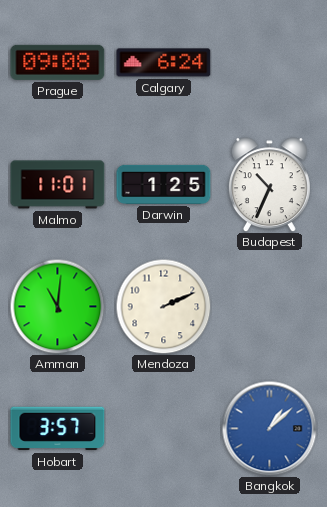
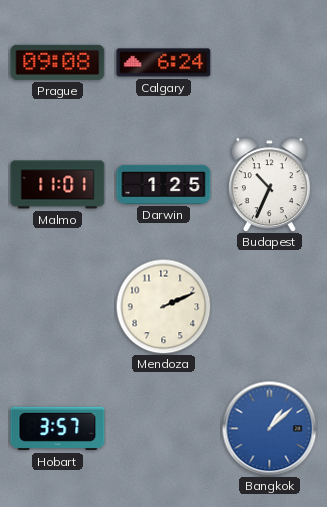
Amman: 11:01 -> none
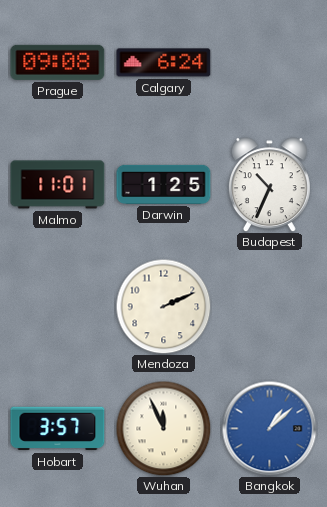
Wuhan: none -> 11:56
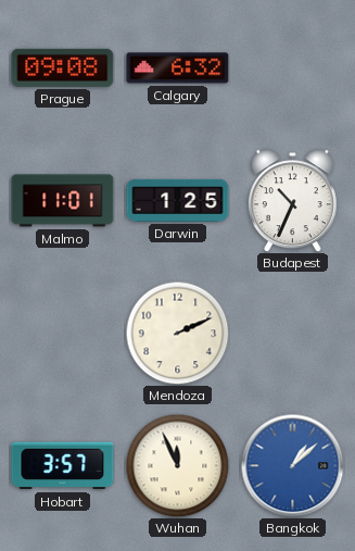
Calgary: 6:24 -> 6:32
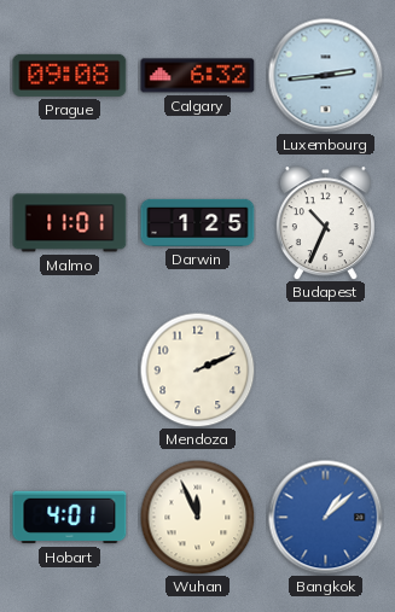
Luxembourg: none -> 2:44
Hobart: 3:57 -> 4:01
